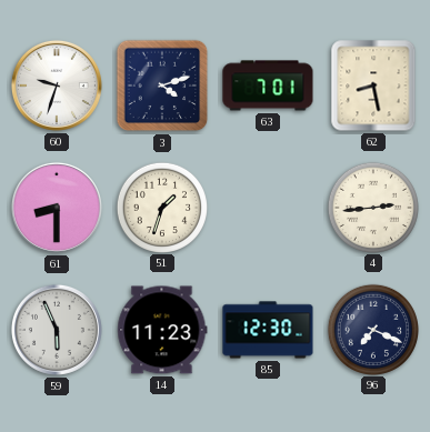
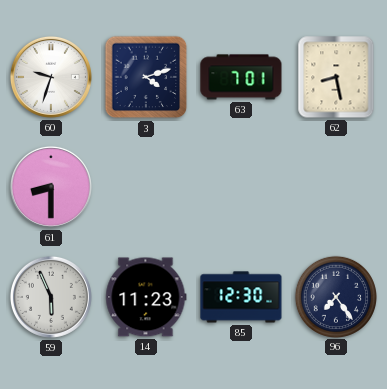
51: 1:33 -> none
4: 2:44 -> none
96: 7:19 -> 7:24
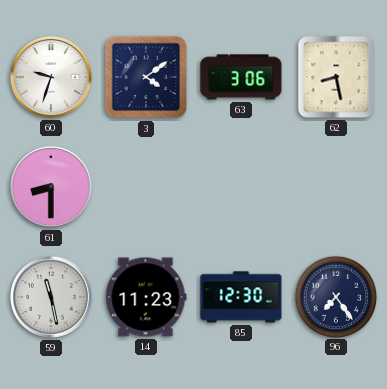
3: 4:12 -> 4:09
63: 7:01 -> 3:06
59: 5:56 -> 11:28
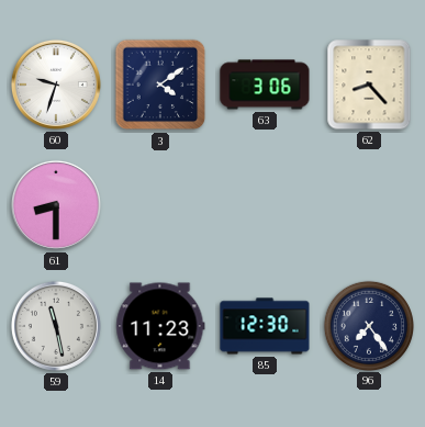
62: 8:28 -> 8:23
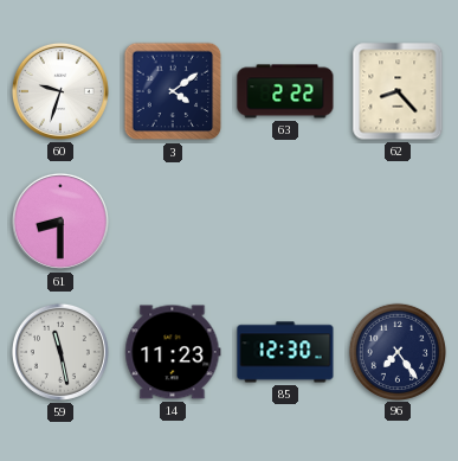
63: 3:06 -> 2:22
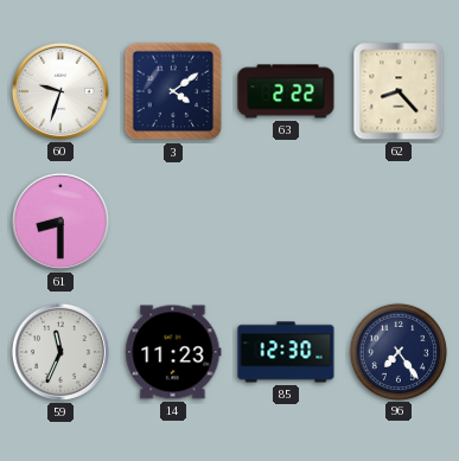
59: 11:28 -> 11:34
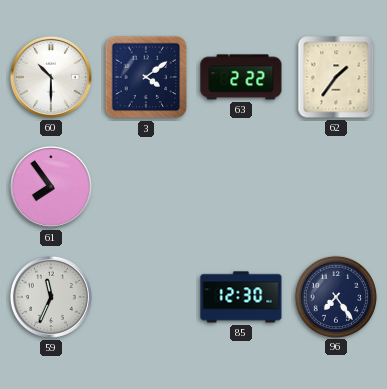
60: 9:33 -> 10:30
62: 8:23 -> 1:36
61: 8:30 -> 7:54
14: 11:23 -> none
